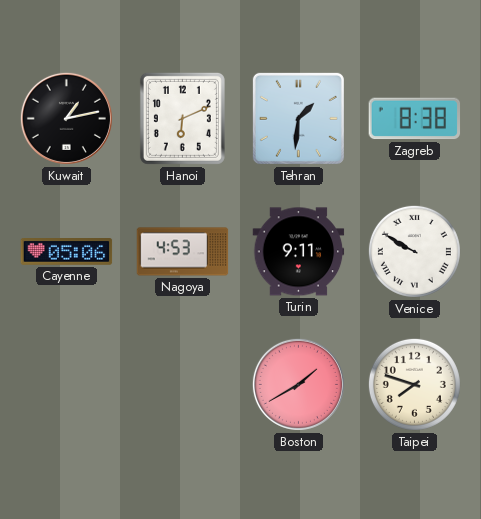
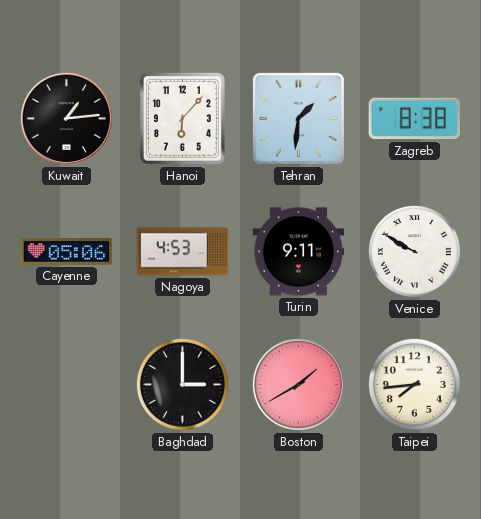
Kuwait: 1:13 -> 1:14
Hanoi: 6:11 -> 6:07
Baghdad: none -> 3:00
Taipei: 7:48 -> 7:44
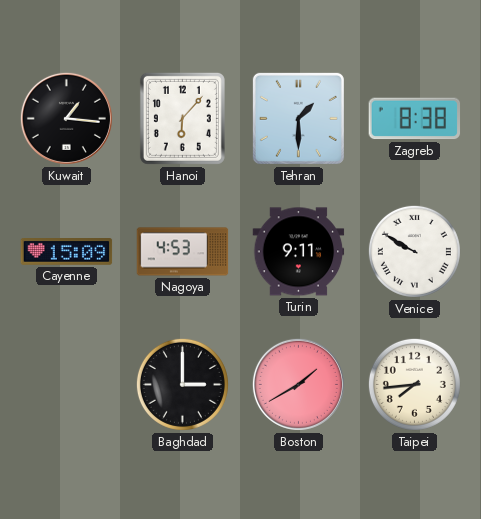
Kuwait: 1:14 -> 1:16
Tehran: 1:31 -> 1:30
Cayenne: 05:06 -> 15:09
